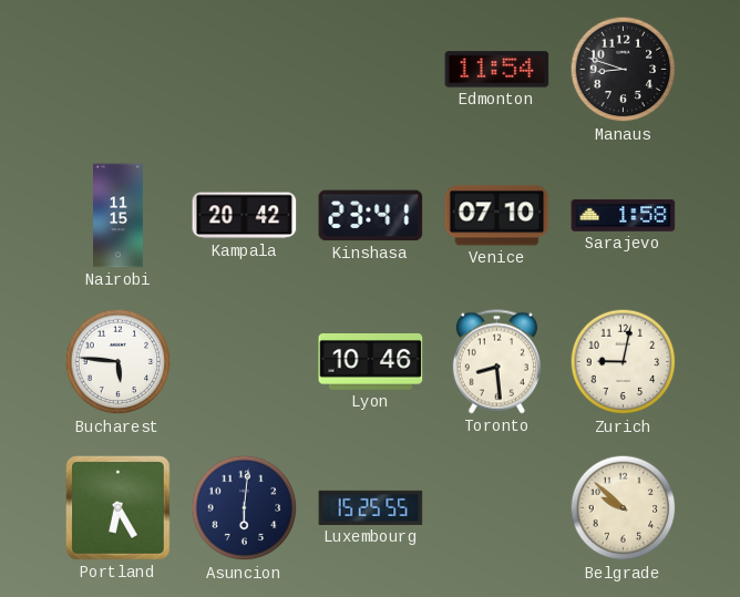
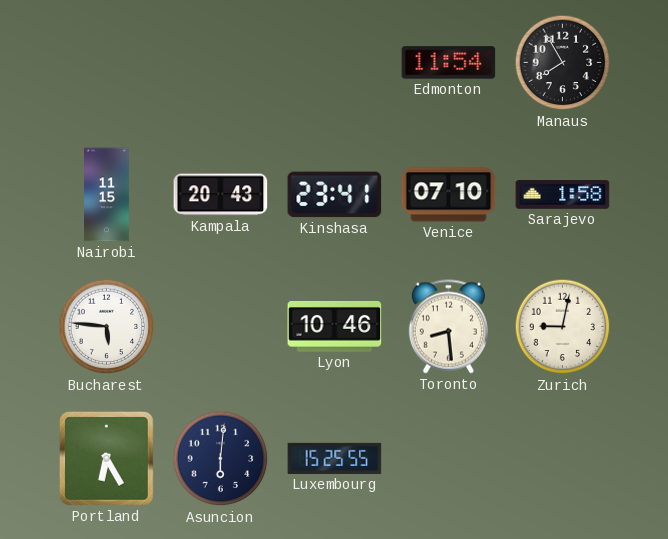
Manaus: 8:48 -> 7:55
Kampala: 20:42 -> 20:43
Belgrade: 9:52 -> none
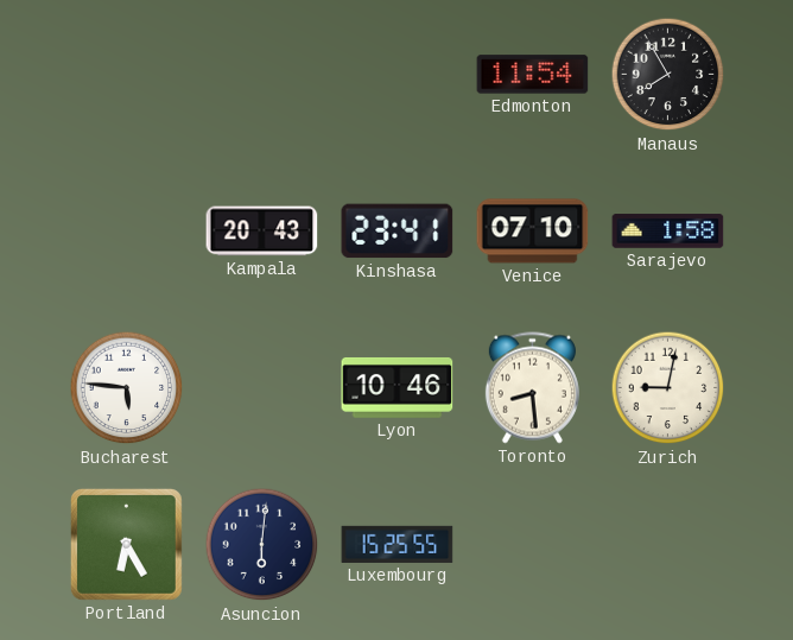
Nairobi: 11:15 -> none
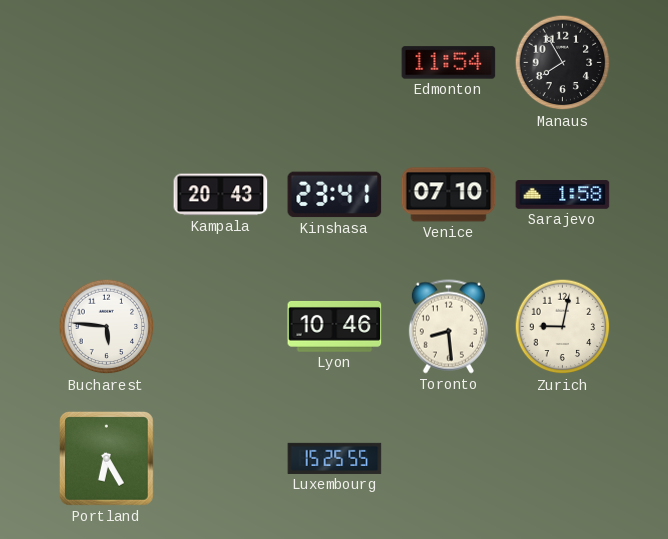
Asuncion: 6:01 -> none
